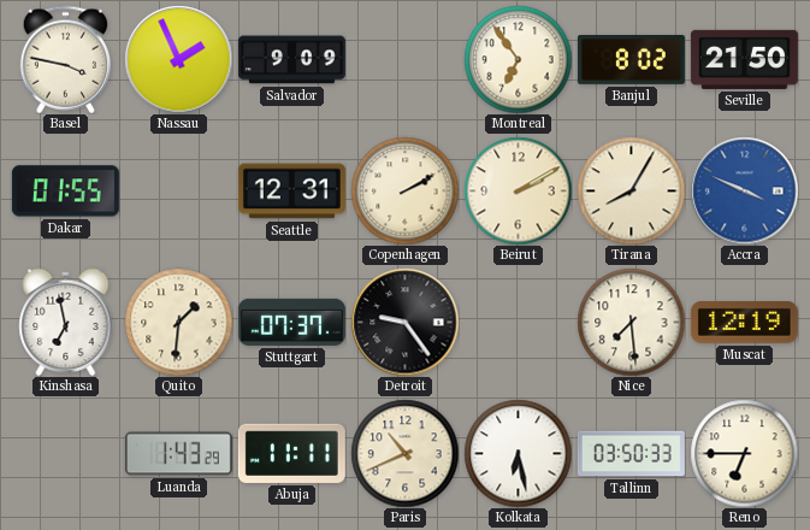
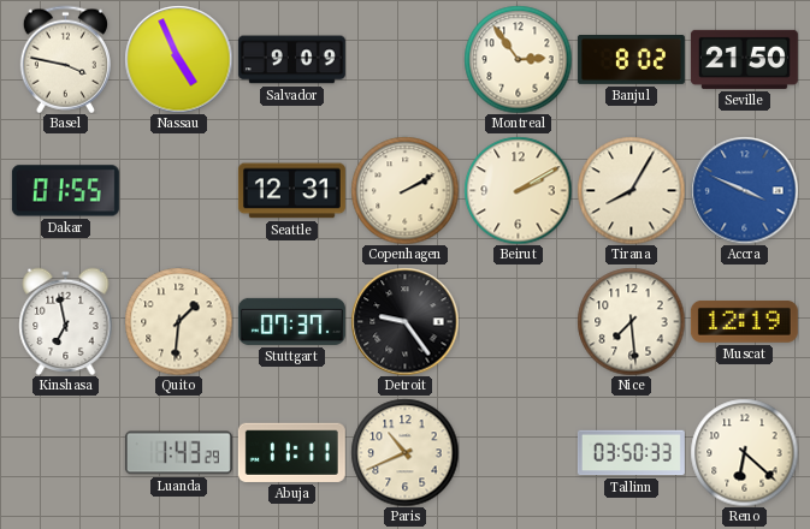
Nassau: 1:56 -> 4:56
Montreal: 6:54 -> 2:54
Kolkata: 6:28 -> none
Reno: 6:45 -> 6:22
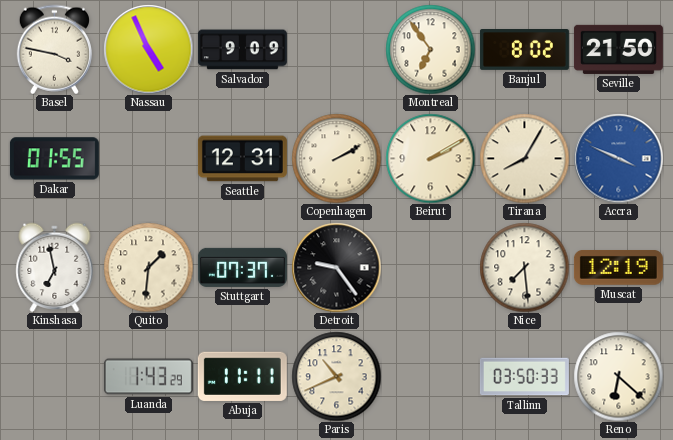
Montreal: 2:54 -> 6:54
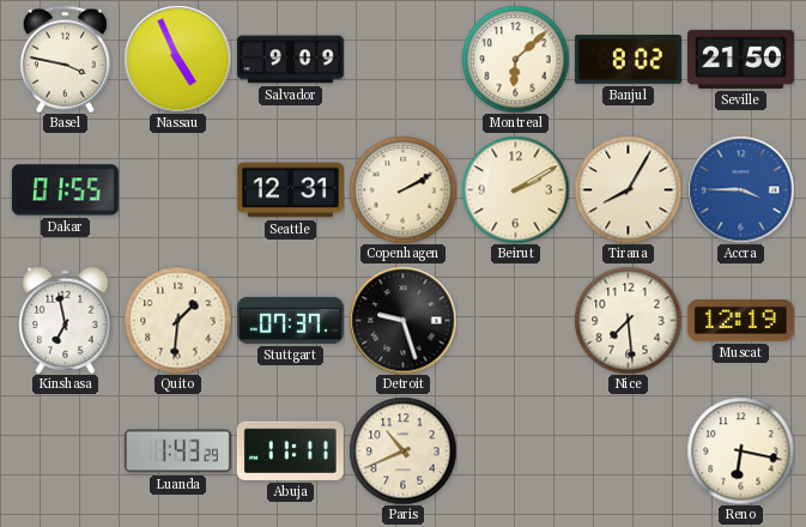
Montreal: 6:54 -> 6:08
Accra: 3:49 -> 3:45
Detroit: 9:24 -> 9:27
Tallinn: 03:50 -> none
Reno: 6:22 -> 6:17
